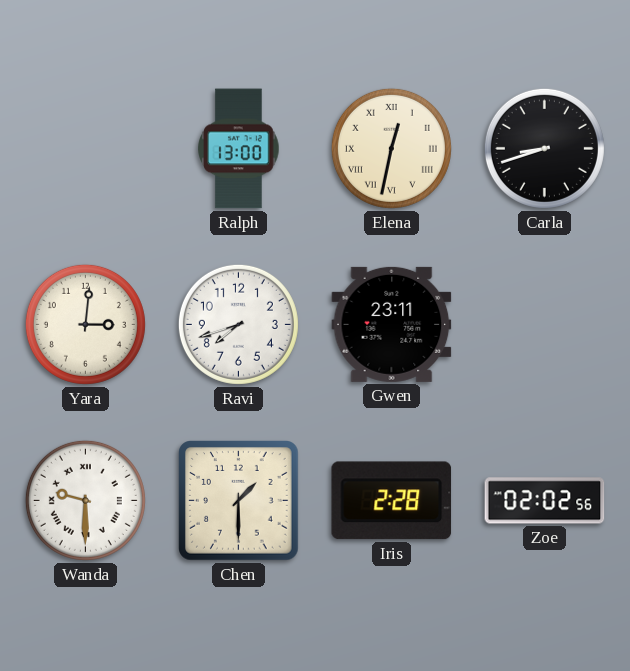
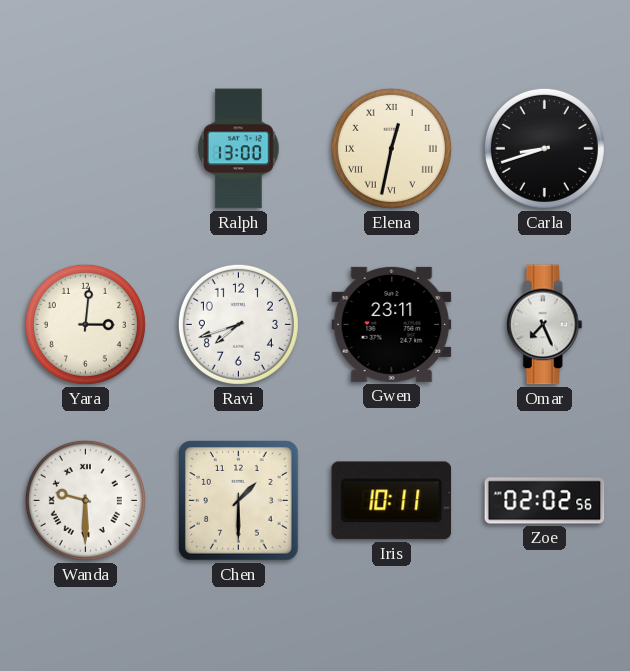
Omar: none -> 7:26
Iris: 2:28 -> 10:11
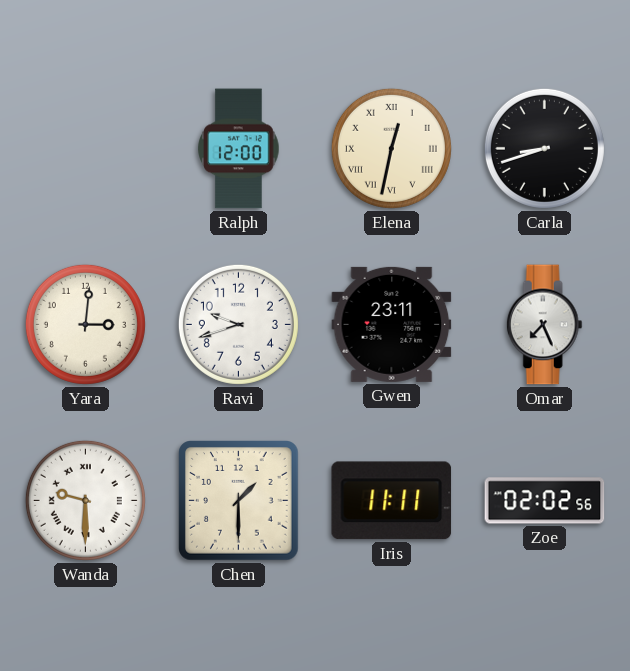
Ralph: 13:00 -> 12:00
Ravi: 7:42 -> 9:42
Iris: 10:11 -> 11:11
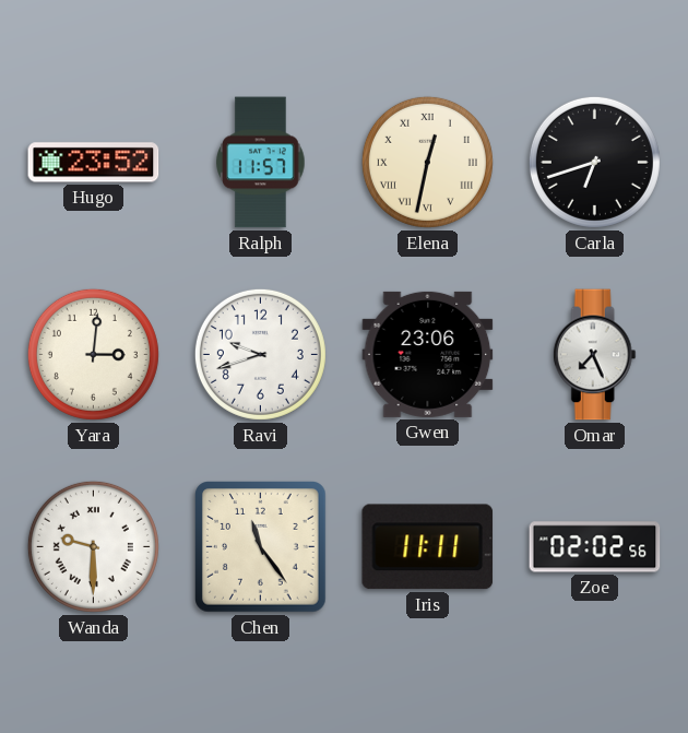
Hugo: none -> 23:52
Ralph: 12:00 -> 11:57
Carla: 8:42 -> 6:42
Gwen: 23:11 -> 23:06
Chen: 1:30 -> 11:24
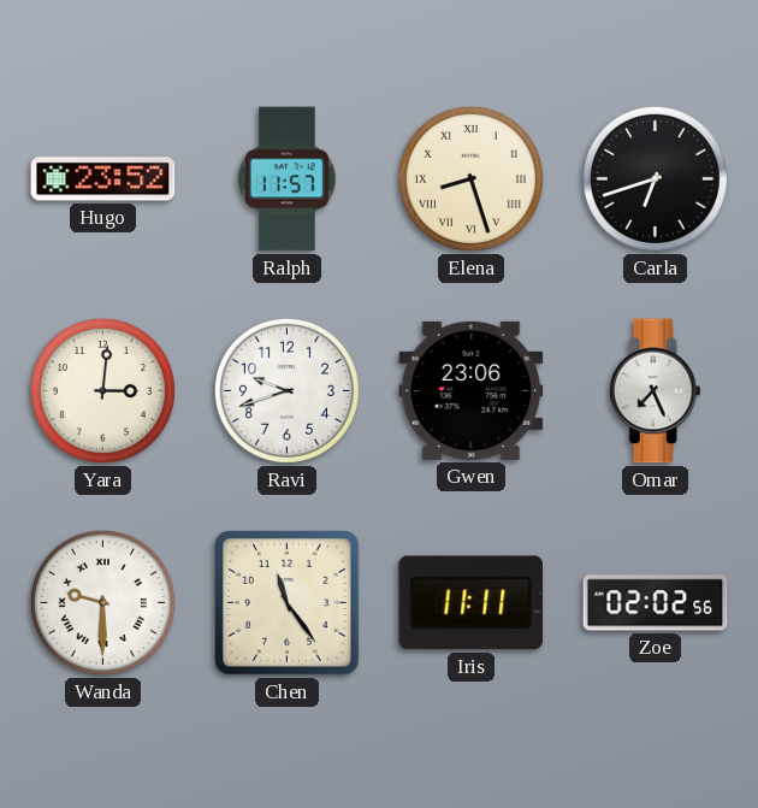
Elena: 12:32 -> 8:27
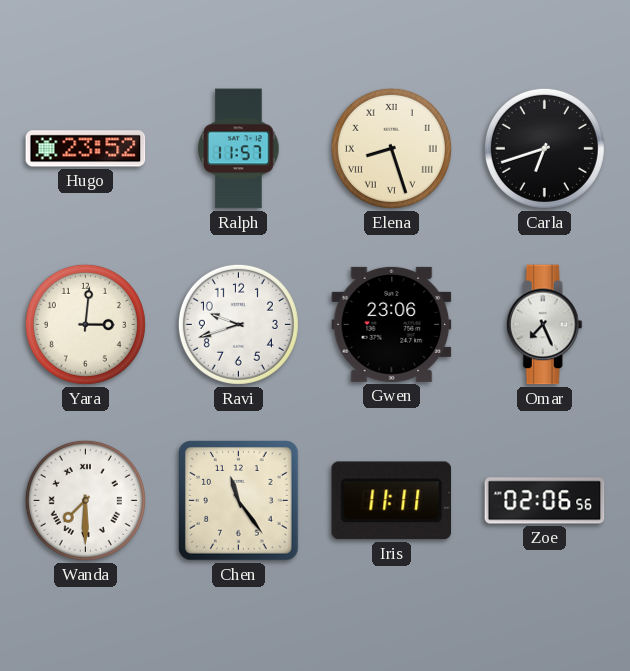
Wanda: 9:30 -> 7:30
Zoe: 02:02 -> 02:06
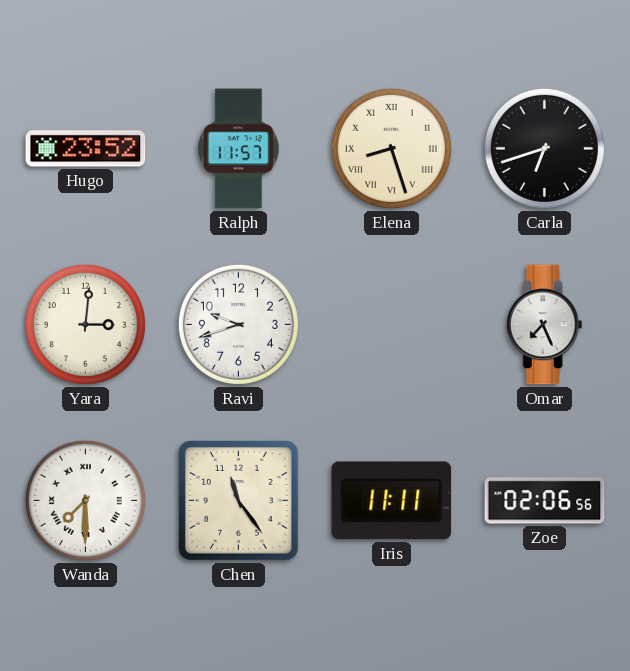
Gwen: 23:06 -> none
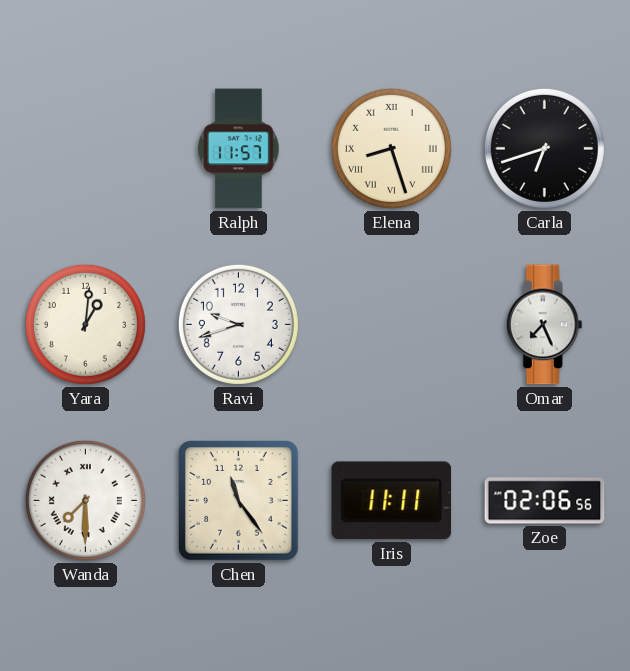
Hugo: 23:52 -> none
Yara: 3:01 -> 1:01
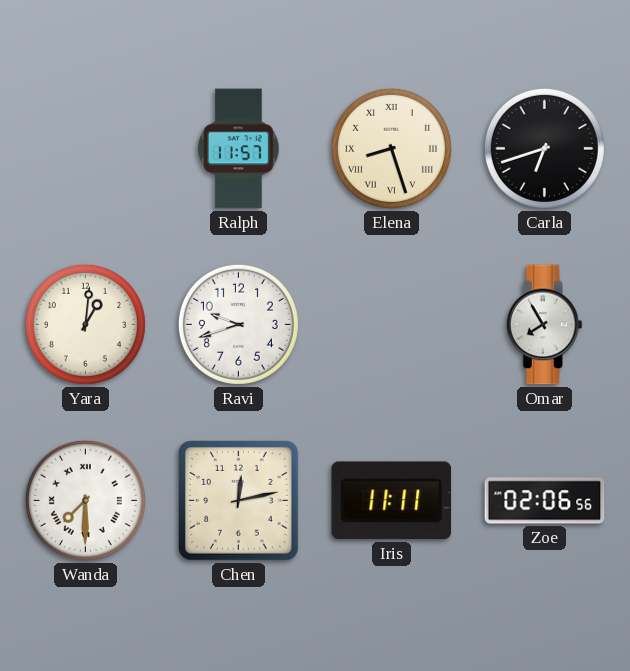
Omar: 7:26 -> 7:55
Chen: 11:24 -> 12:13
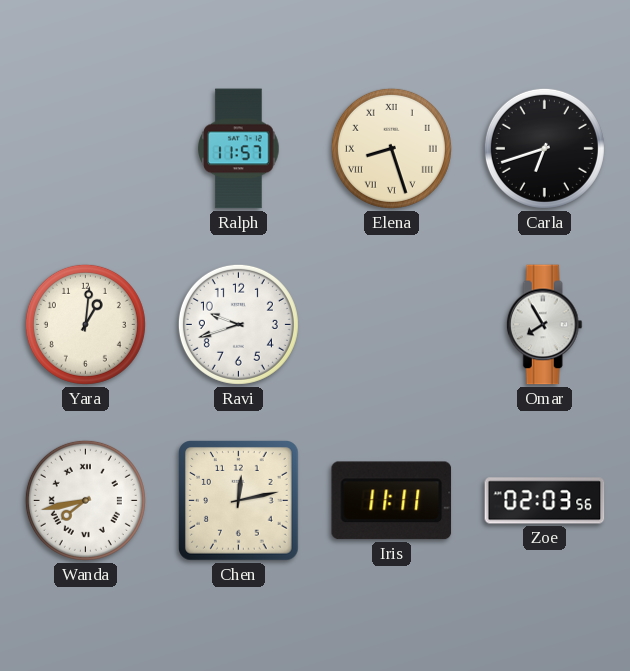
Wanda: 7:30 -> 7:43
Zoe: 02:06 -> 02:03
